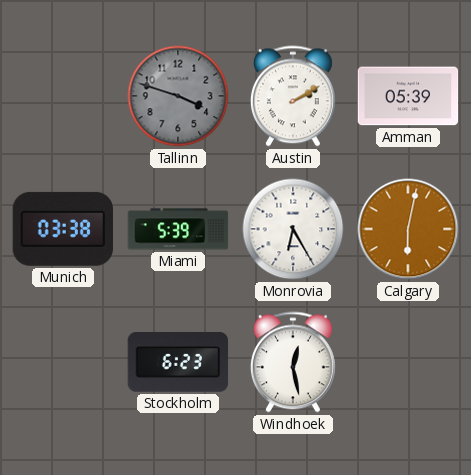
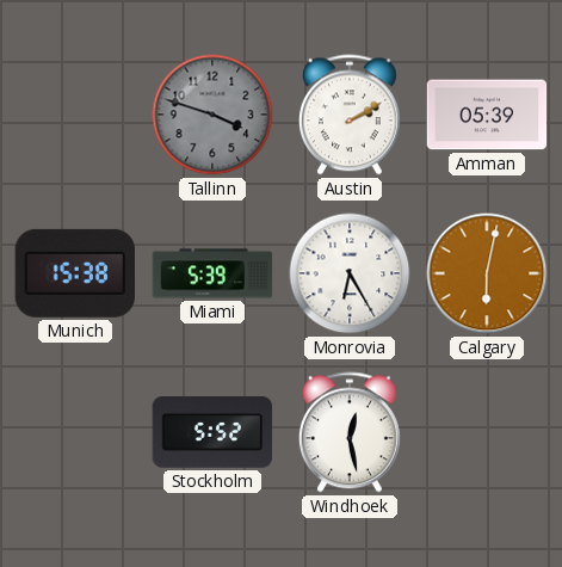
Munich: 03:38 -> 15:38
Stockholm: 6:23 -> 5:52
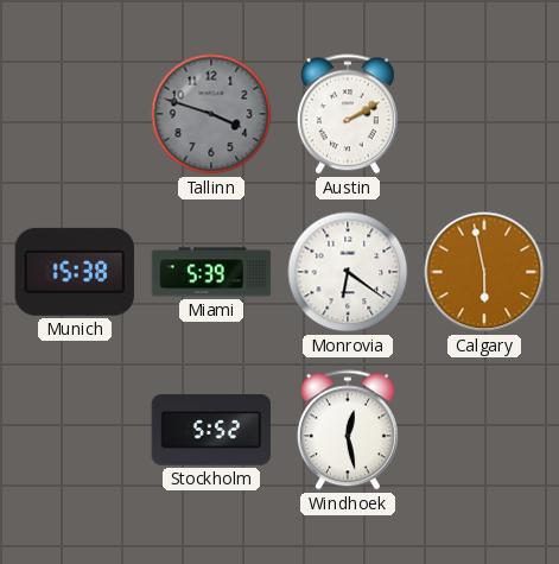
Amman: 05:39 -> none
Monrovia: 6:25 -> 6:21
Calgary: 6:02 -> 5:58
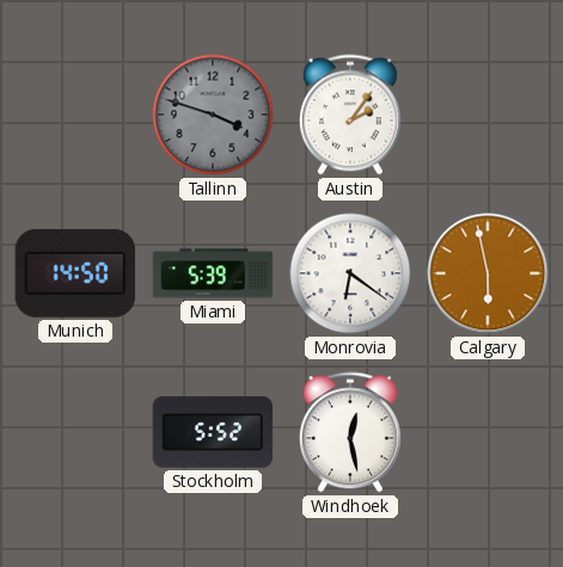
Austin: 2:10 -> 2:06
Munich: 15:38 -> 14:50
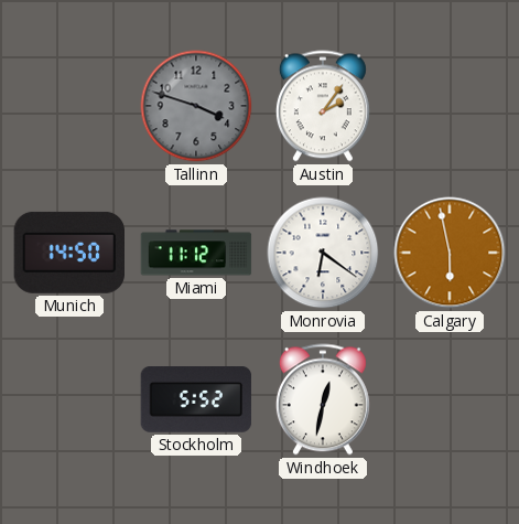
Miami: 5:39 -> 11:12
Windhoek: 12:28 -> 12:32
